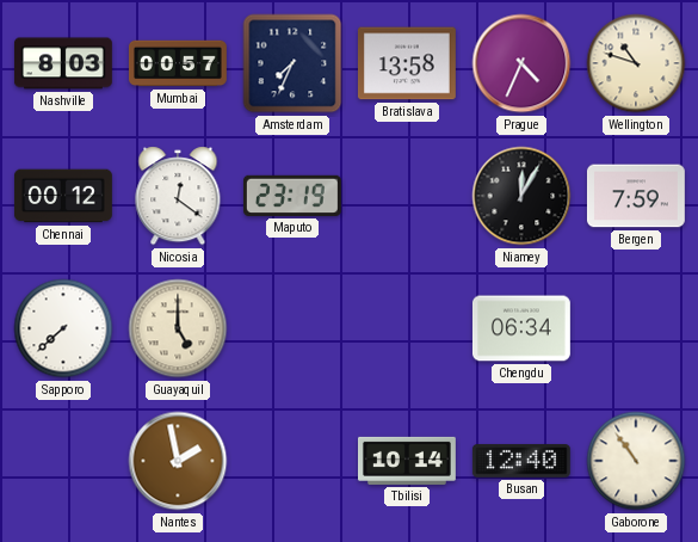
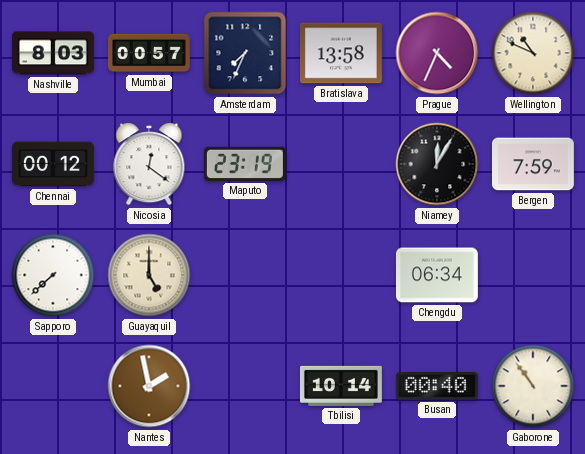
Wellington: 10:48 -> 10:49
Busan: 12:40 -> 00:40
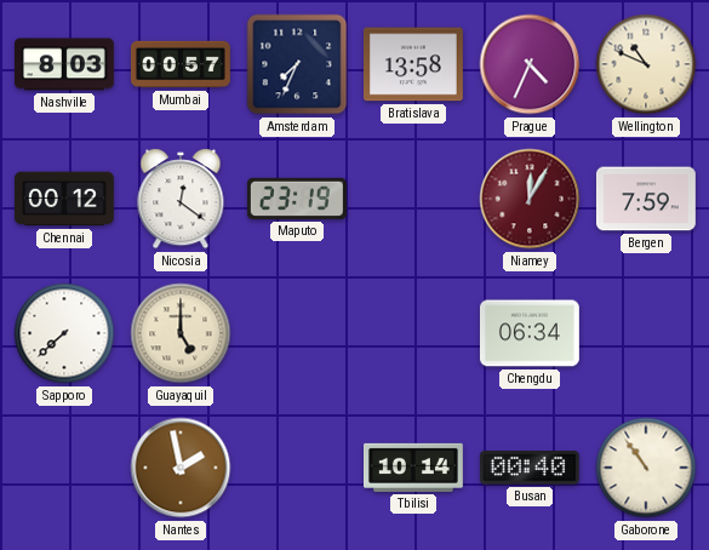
Niamey dial: black -> burgundy
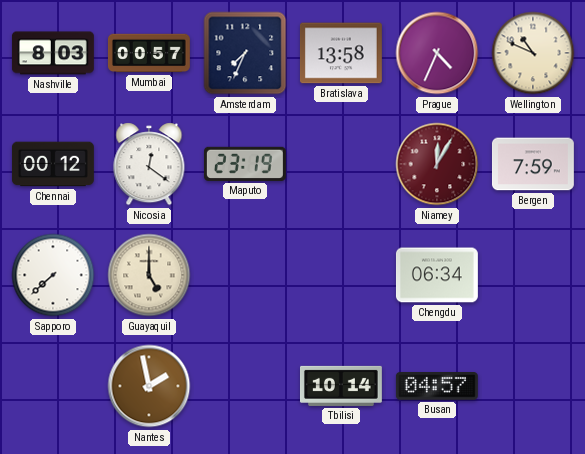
Busan: 00:40 -> 04:57
Gaborone: 10:54 -> none
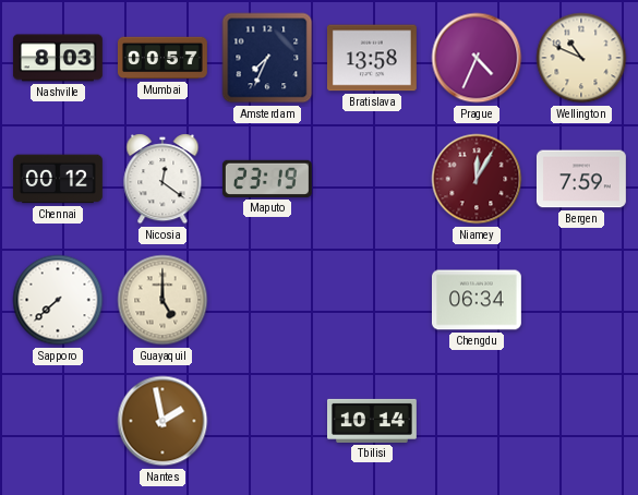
Busan: 04:57 -> none
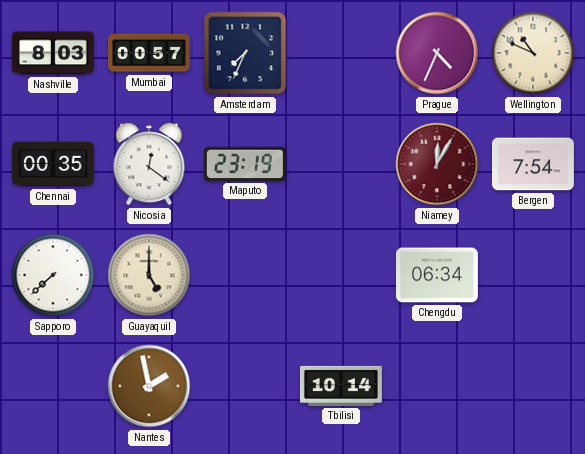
Bratislava: 13:58 -> none
Chennai: 00:12 -> 00:35
Bergen: 7:59 -> 7:54
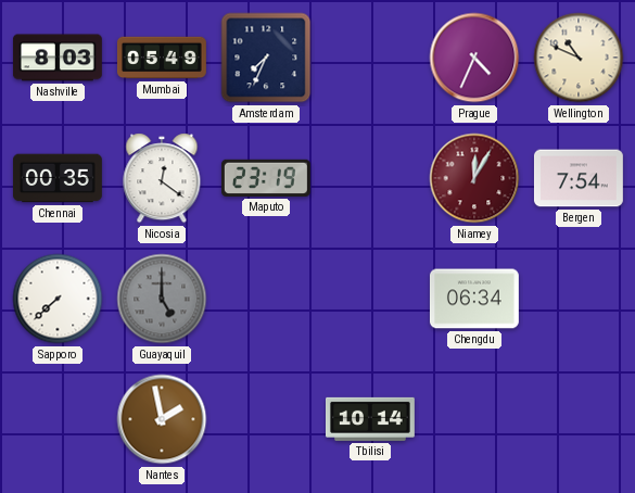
Mumbai: 00:57 -> 05:49
Guayaquil dial: cream -> grey
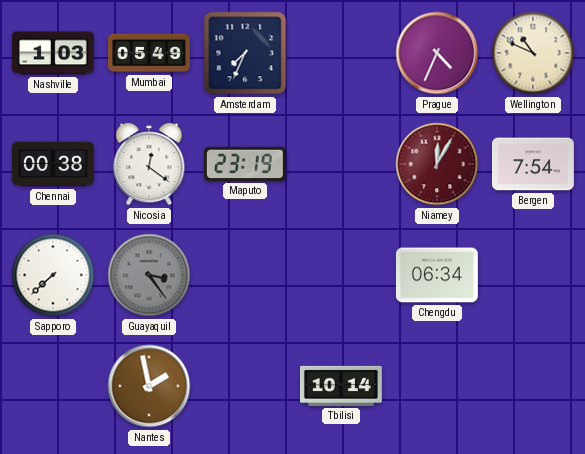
Nashville: 8:03 -> 1:03
Chennai: 00:35 -> 00:38
Guayaquil: 5:00 -> 3:24
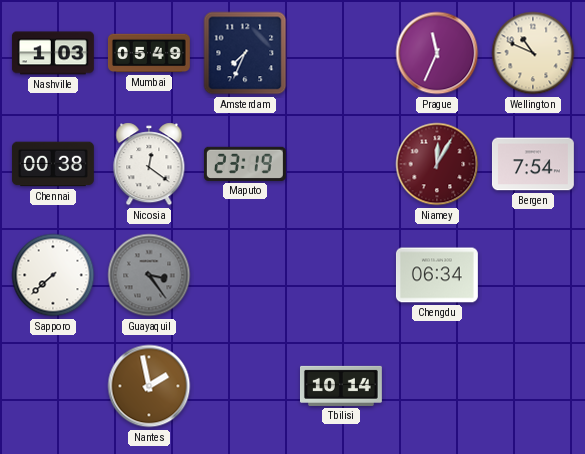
Prague: 4:34 -> 11:34
